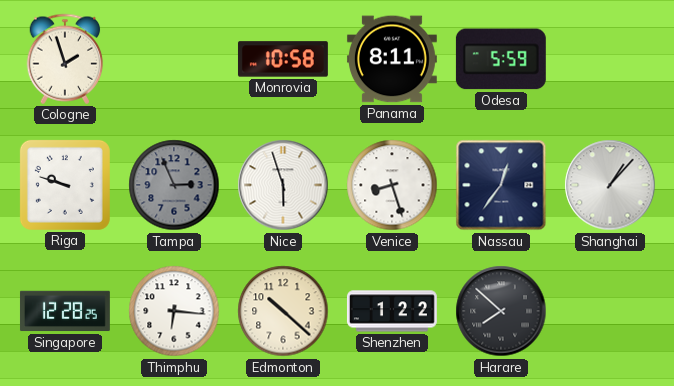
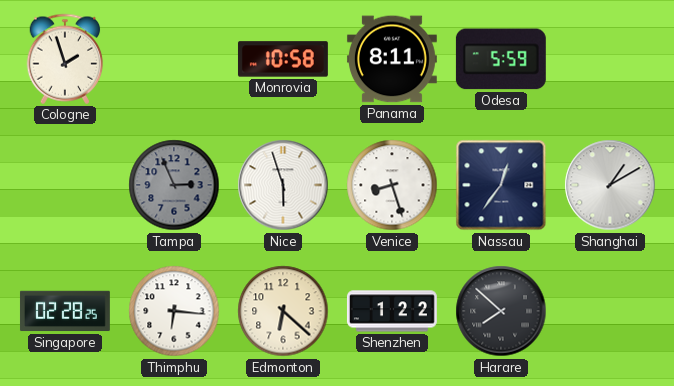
Riga: 9:48 -> none
Shanghai: 1:07 -> 1:10
Singapore: 12:28 -> 02:28
Edmonton: 10:22 -> 6:22
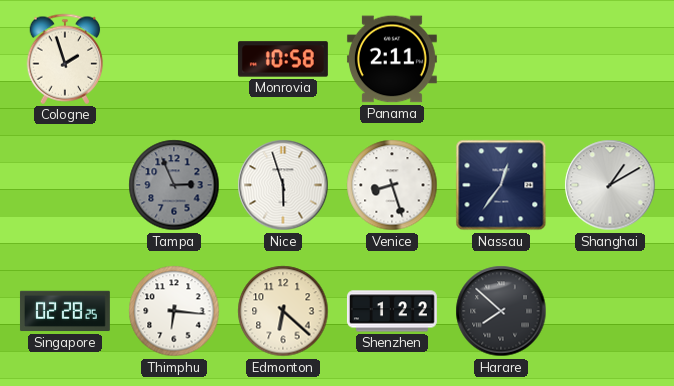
Panama: 8:11 -> 2:11
Odesa: 5:59 -> none
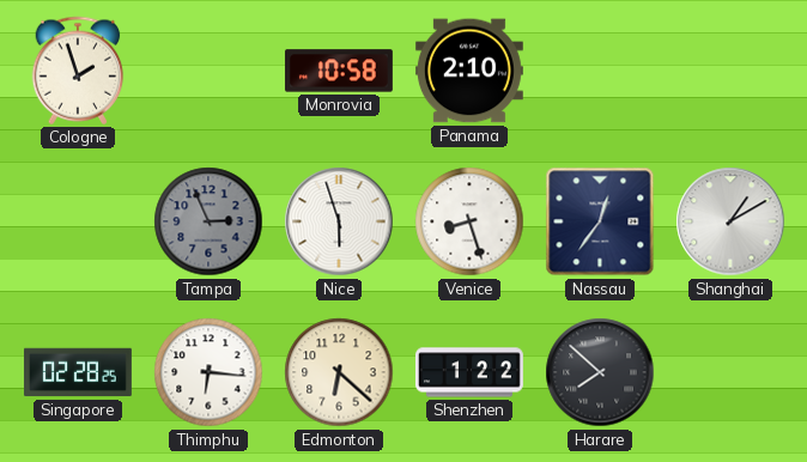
Panama: 2:11 -> 2:10
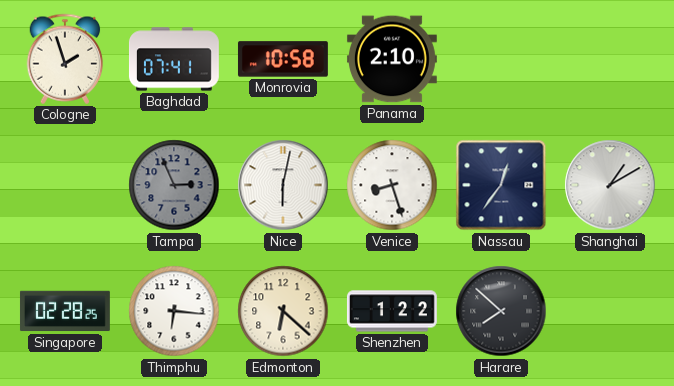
Baghdad: none -> 07:41
Nice: 5:57 -> 6:02
